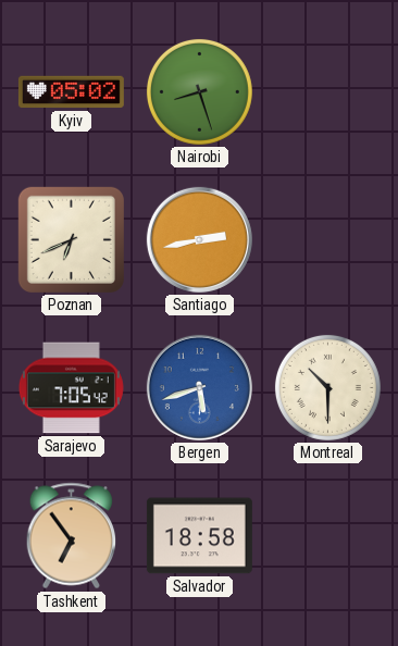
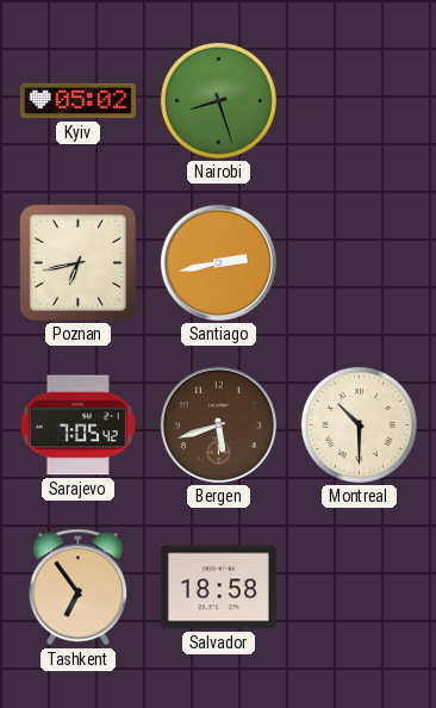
Poznan: 6:41 -> 6:43
Bergen dial: blue -> brown
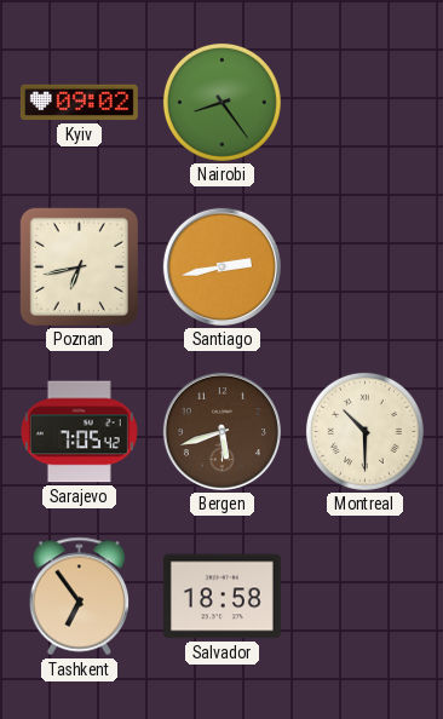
Kyiv: 05:02 -> 09:02
Nairobi: 8:27 -> 8:24
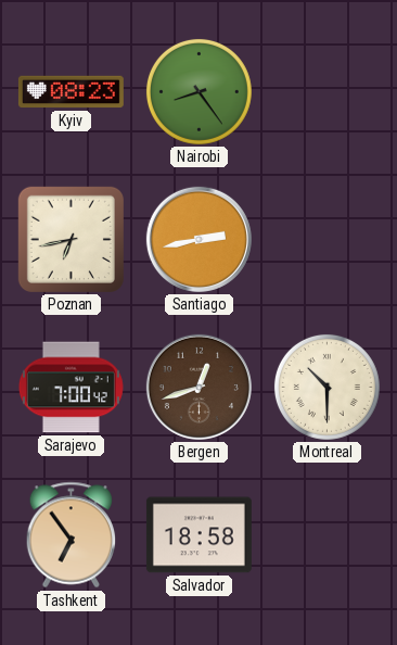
Kyiv: 09:02 -> 08:23
Sarajevo: 7:05 -> 7:00
Bergen: 5:42 -> 12:42
